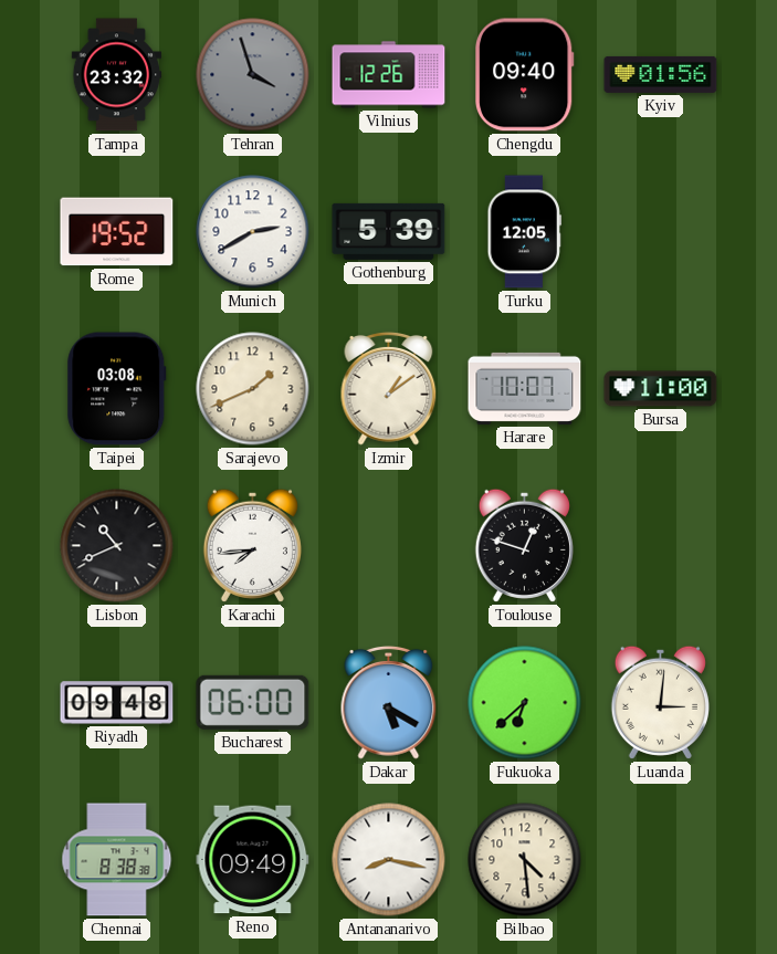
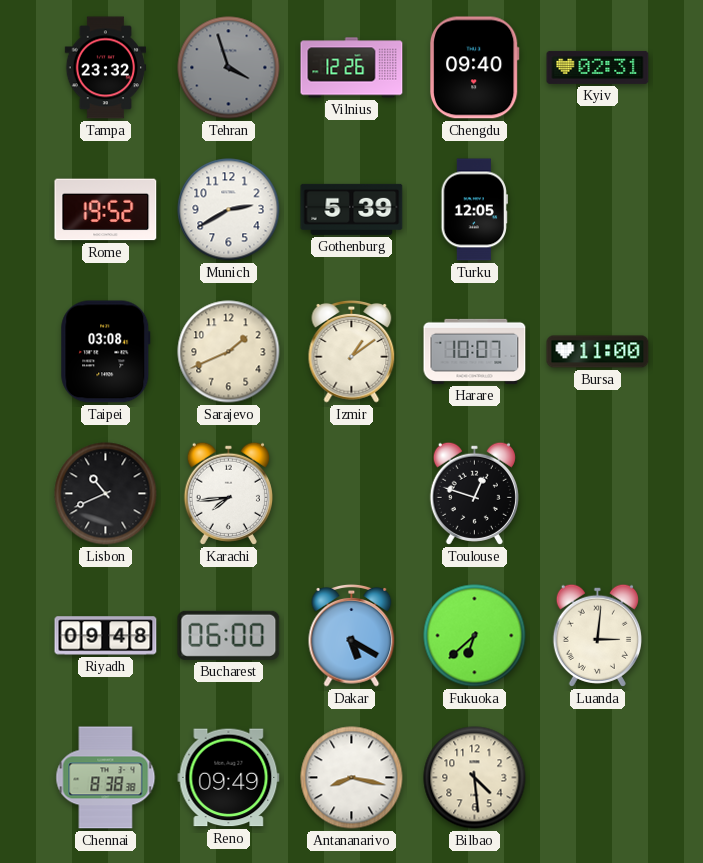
Kyiv: 01:56 -> 02:31
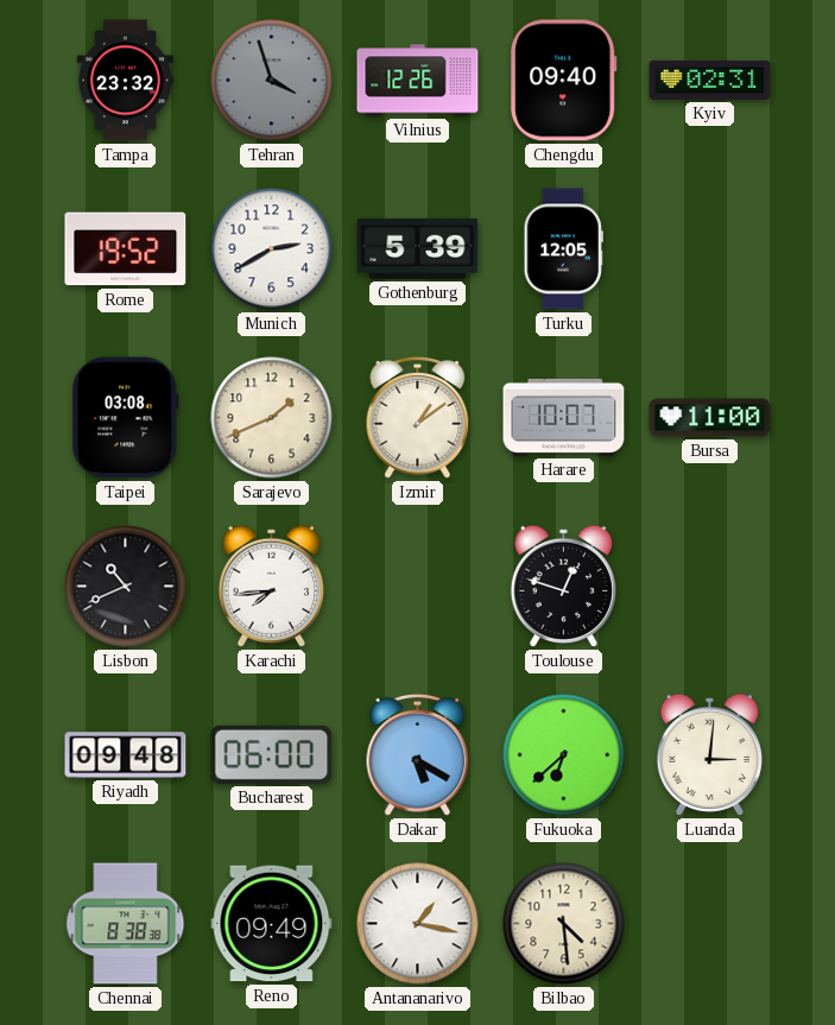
Antananarivo: 8:17 -> 1:17
